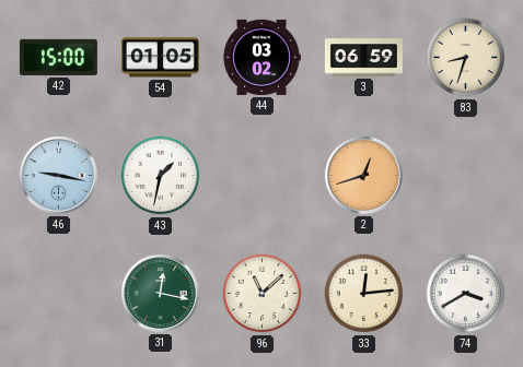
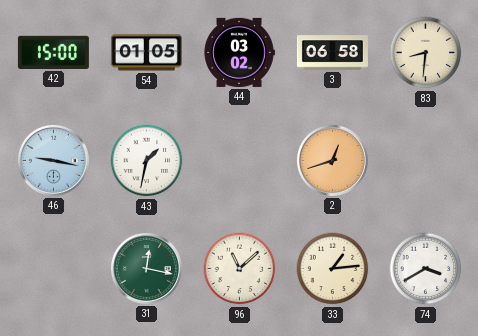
3: 06:59 -> 06:58
83: 8:33 -> 8:31
33: 12:14 -> 1:14
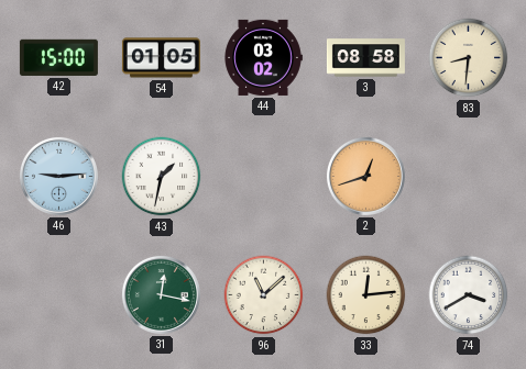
3: 06:58 -> 08:58
46: 9:17 -> 9:14
33: 1:14 -> 12:14
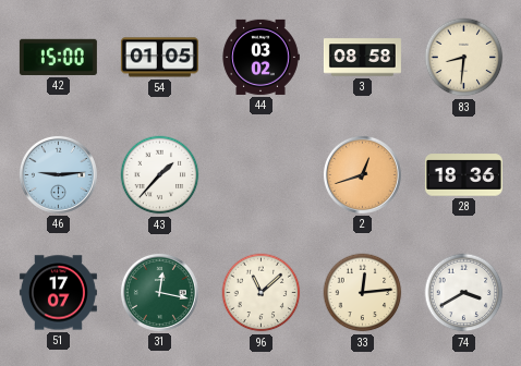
43: 1:32 -> 1:37
28: none -> 18:36
51: none -> 17:07
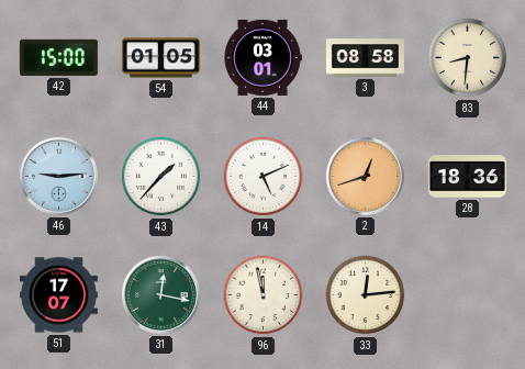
44: 03:02 -> 03:01
14: none -> 5:11
96: 11:08 -> 11:58
74: 3:40 -> none
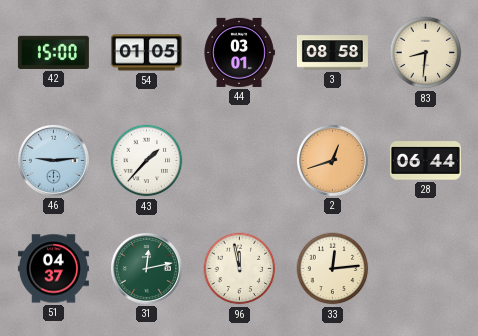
14: 5:11 -> none
28: 18:36 -> 06:44
51: 17:07 -> 04:37
31: 12:17 -> 12:13
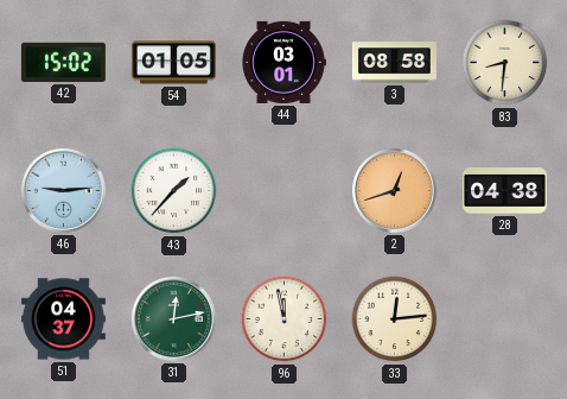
42: 15:00 -> 15:02
28: 06:44 -> 04:38
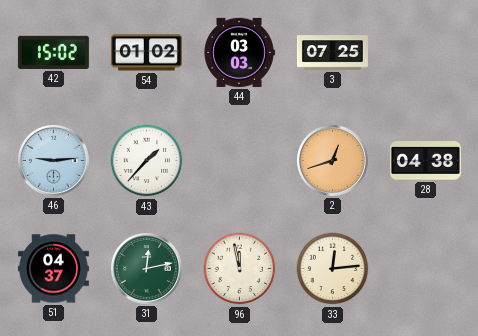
54: 01:05 -> 01:02
44: 03:01 -> 03:03
3: 08:58 -> 07:25
83: 8:31 -> none
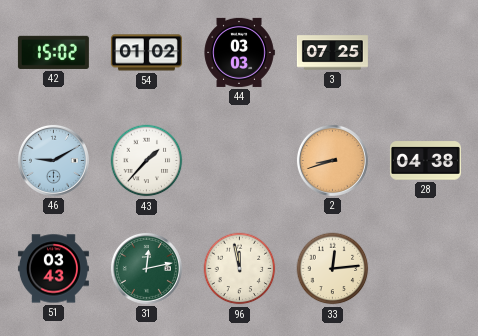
46: 9:14 -> 9:10
2: 12:42 -> 8:42
51: 04:37 -> 03:43
